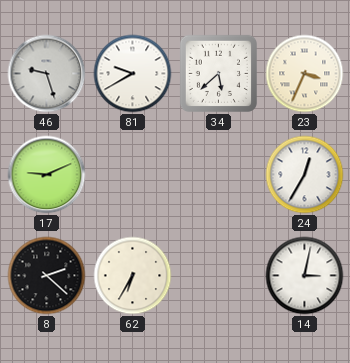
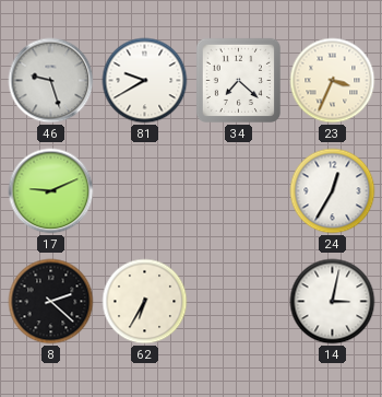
34: 5:38 -> 7:22
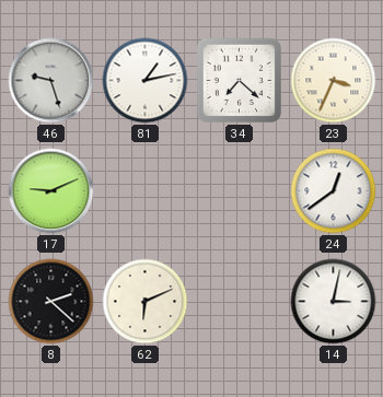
81: 9:40 -> 1:13
24: 12:35 -> 12:39
62: 6:35 -> 6:11
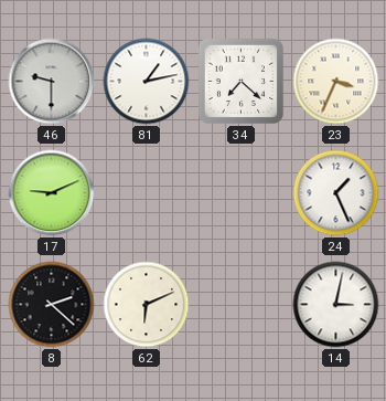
46: 9:27 -> 9:30
24: 12:39 -> 1:26
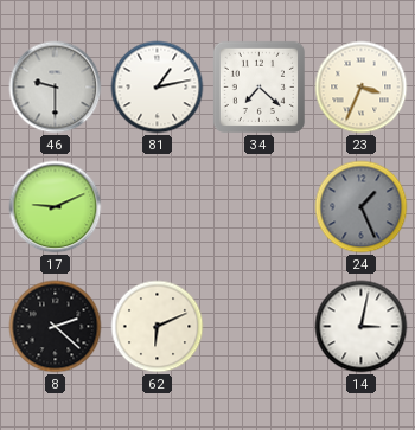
24 dial: white -> grey
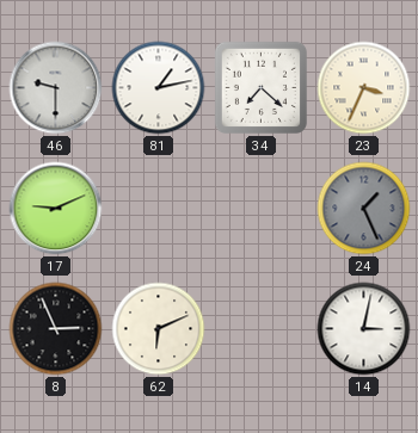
8: 2:22 -> 2:56
